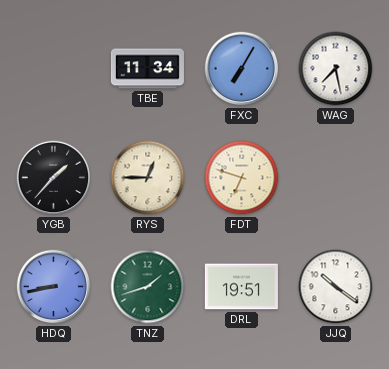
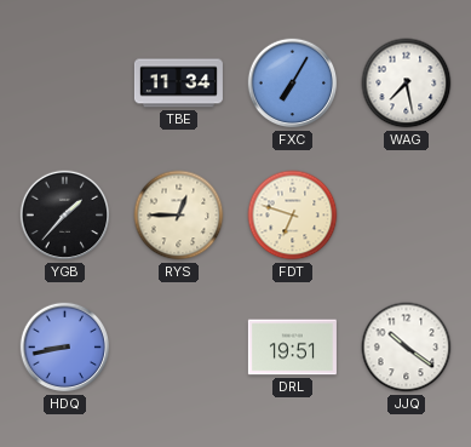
TNZ: 1:42 -> none
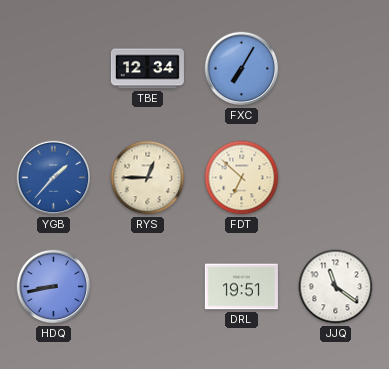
TBE: 11:34 -> 12:34
WAG: 7:28 -> none
YGB dial: black -> blue
FDT: 6:48 -> 6:52
JJQ: 10:21 -> 11:21
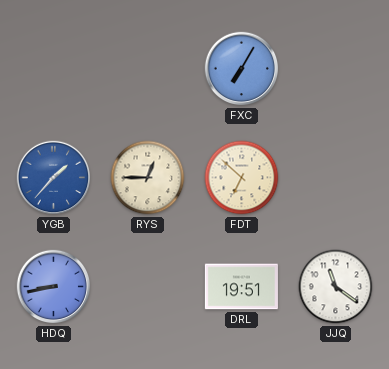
TBE: 12:34 -> none
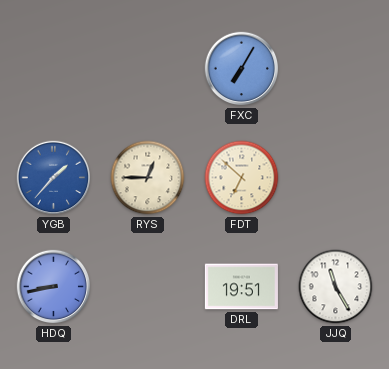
JJQ: 11:21 -> 11:25
